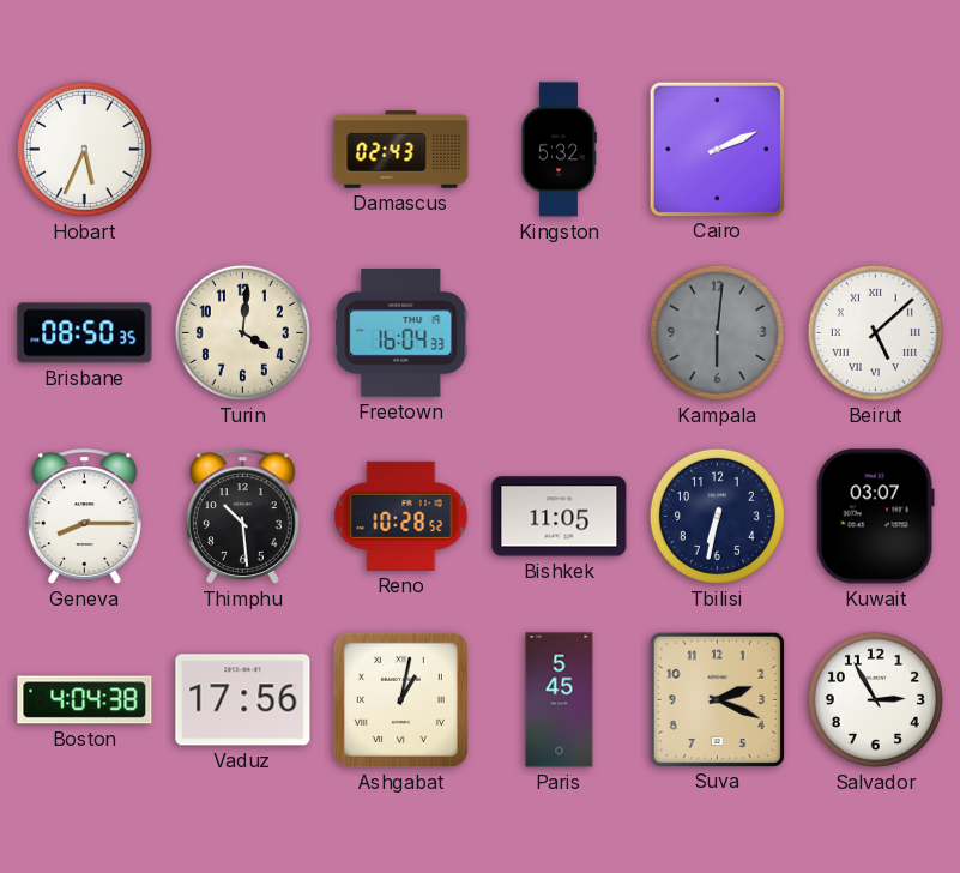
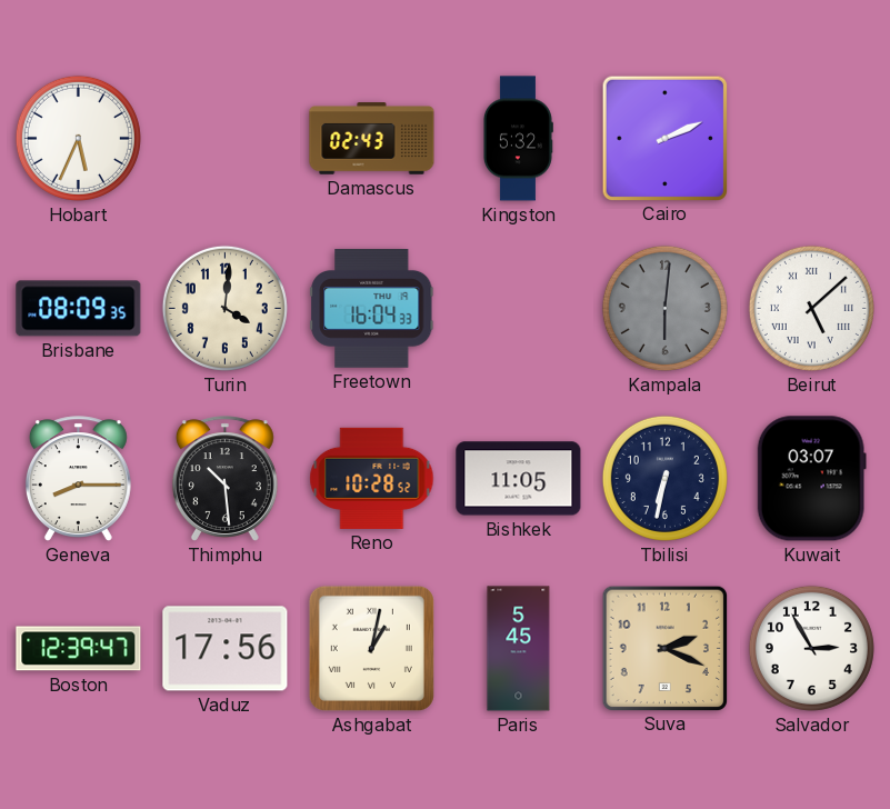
Brisbane: 08:50 -> 08:09
Boston: 4:04 -> 12:39
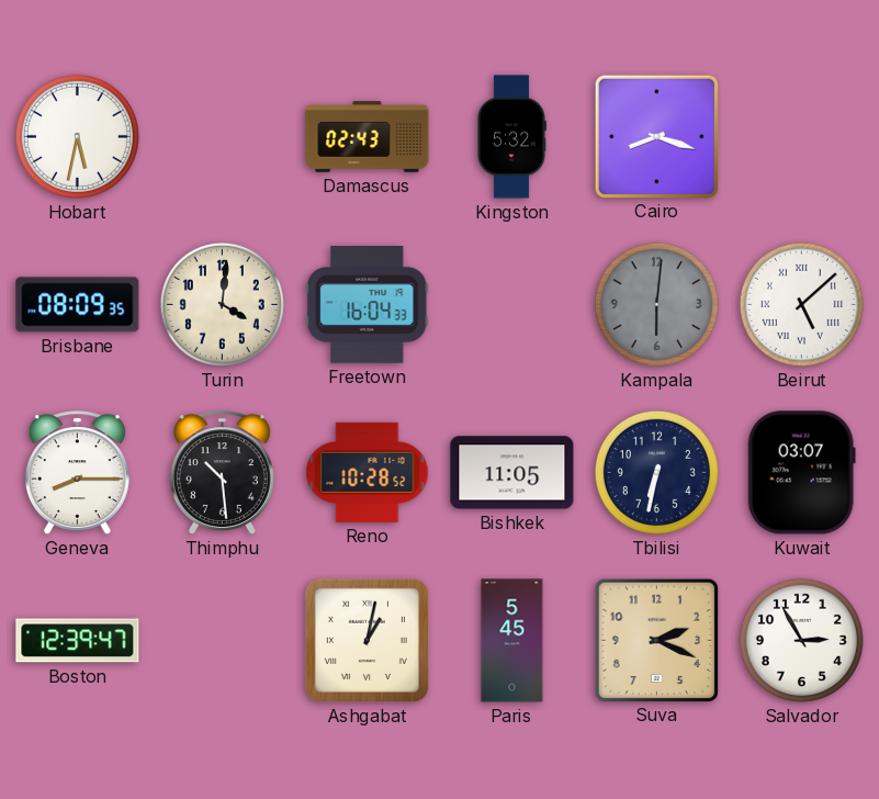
Hobart: 5:34 -> 5:32
Cairo: 2:11 -> 8:18
Vaduz: 17:56 -> none
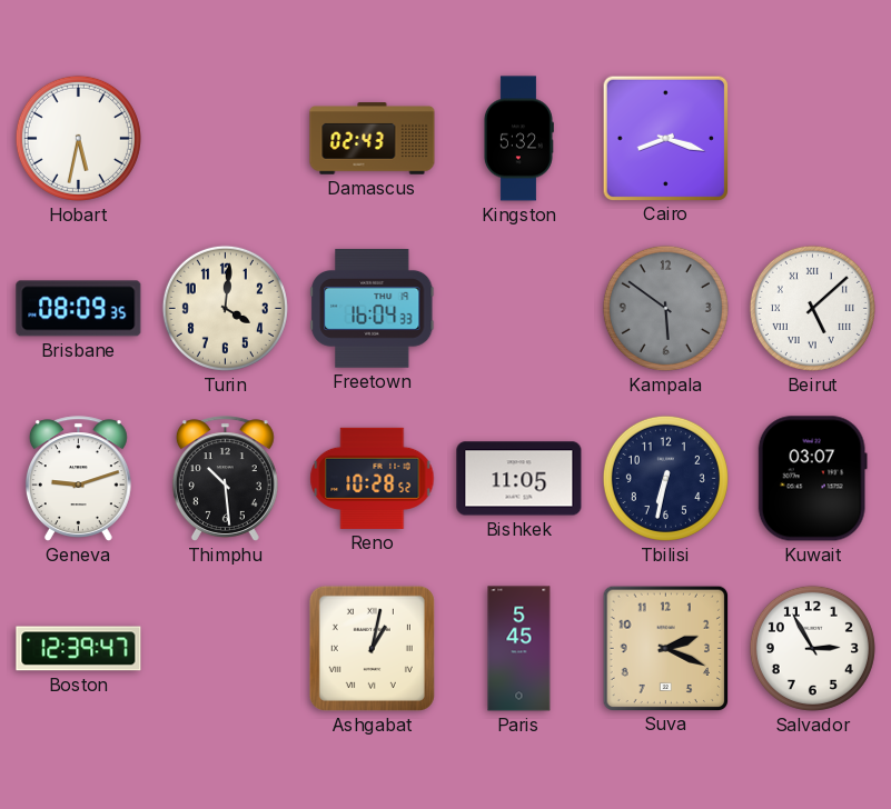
Kampala: 6:01 -> 5:51
Geneva: 8:15 -> 9:12
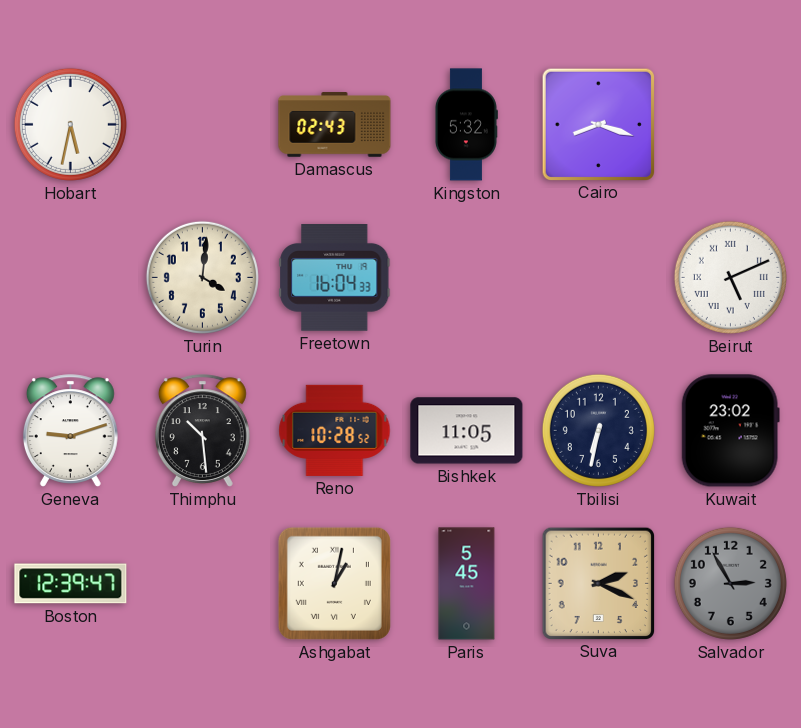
Brisbane: 08:09 -> none
Kampala: 5:51 -> none
Beirut: 5:08 -> 5:11
Kuwait: 03:07 -> 23:02
Salvador dial: white -> grey
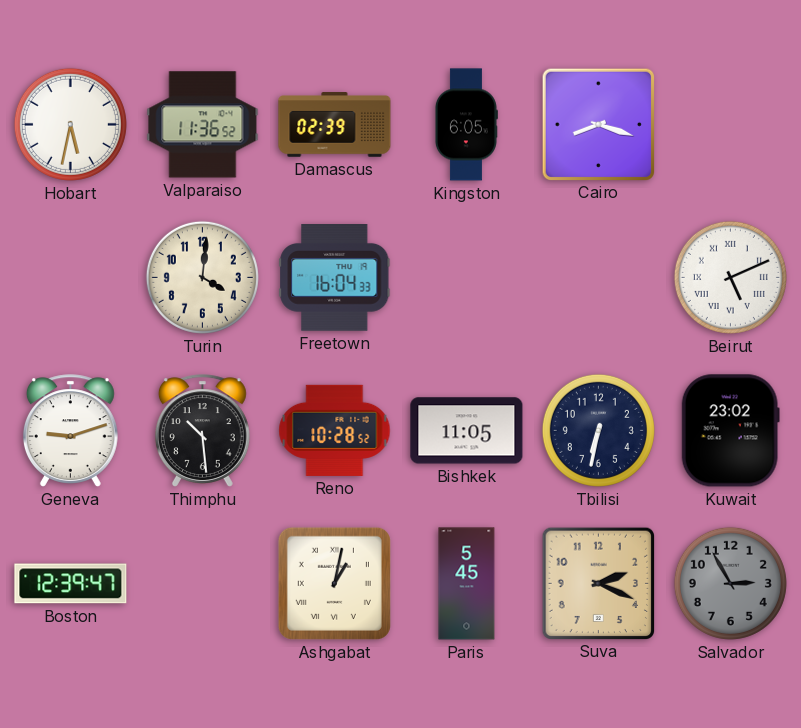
Valparaiso: none -> 11:36
Damascus: 02:43 -> 02:39
Kingston: 5:32 -> 6:05
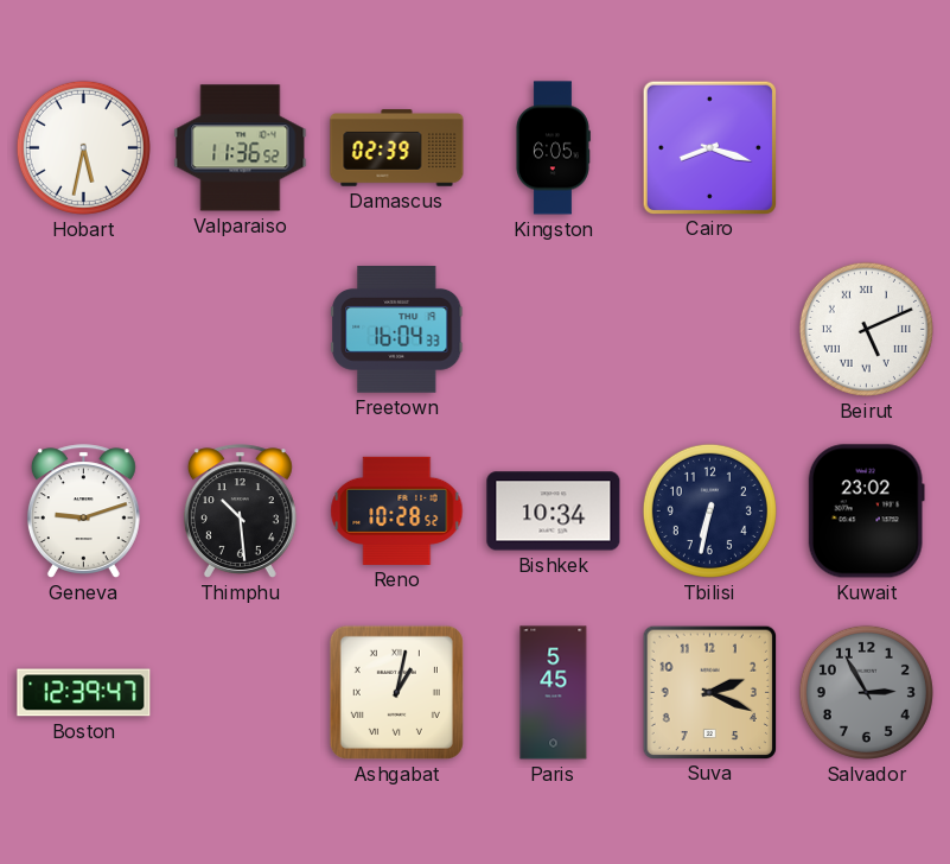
Turin: 4:01 -> none
Bishkek: 11:05 -> 10:34
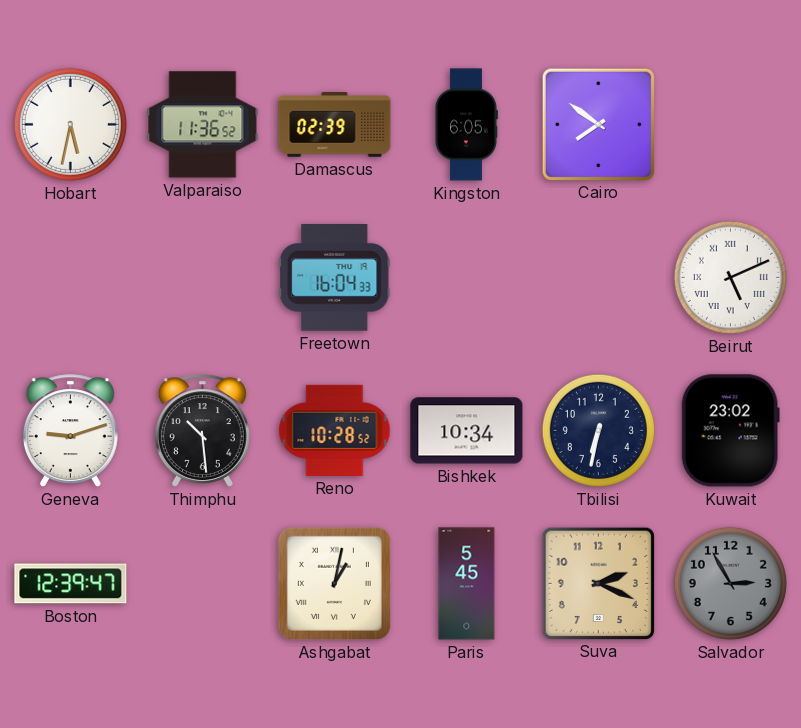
Cairo: 8:18 -> 7:51
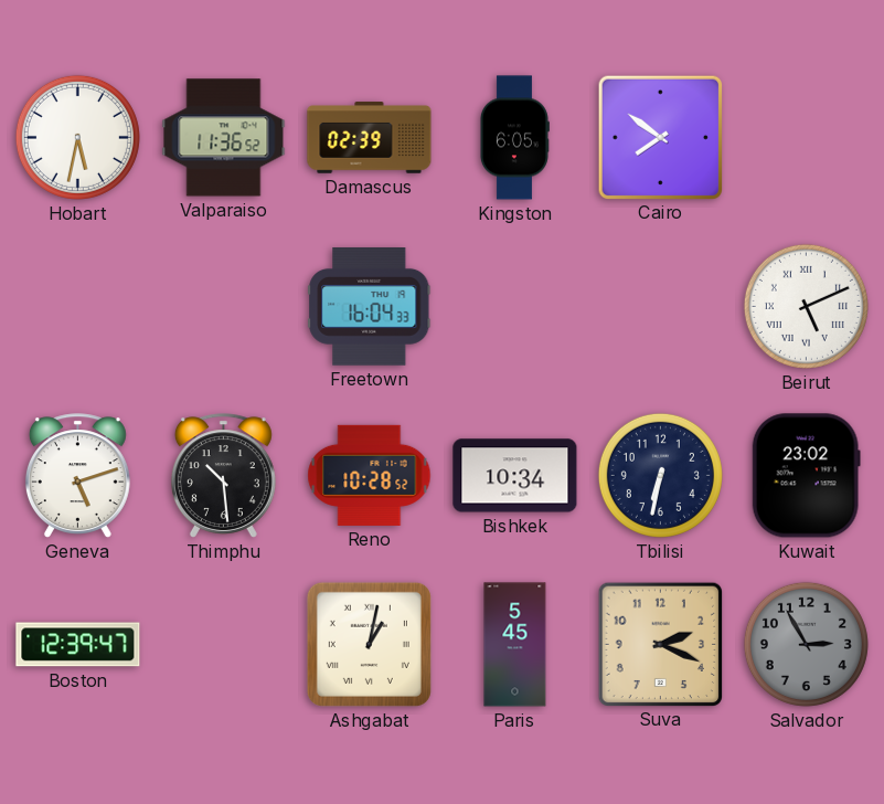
Geneva: 9:12 -> 5:12
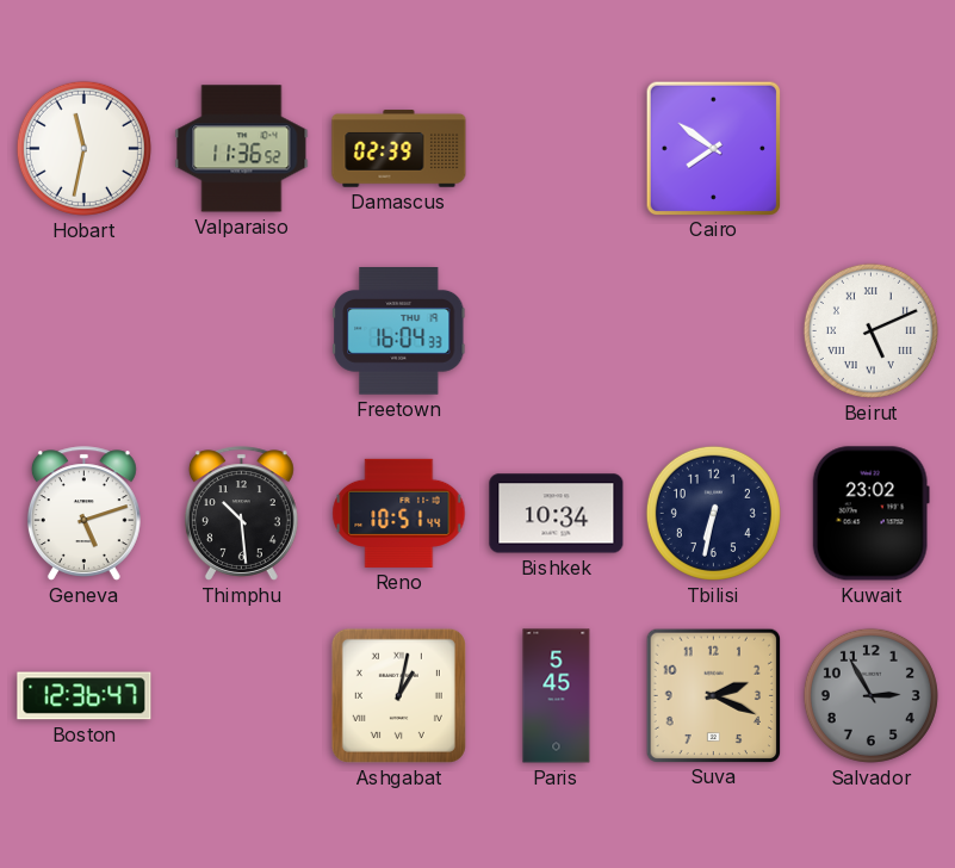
Hobart: 5:32 -> 11:32
Kingston: 6:05 -> none
Reno: 10:28 -> 10:51
Boston: 12:39 -> 12:36
